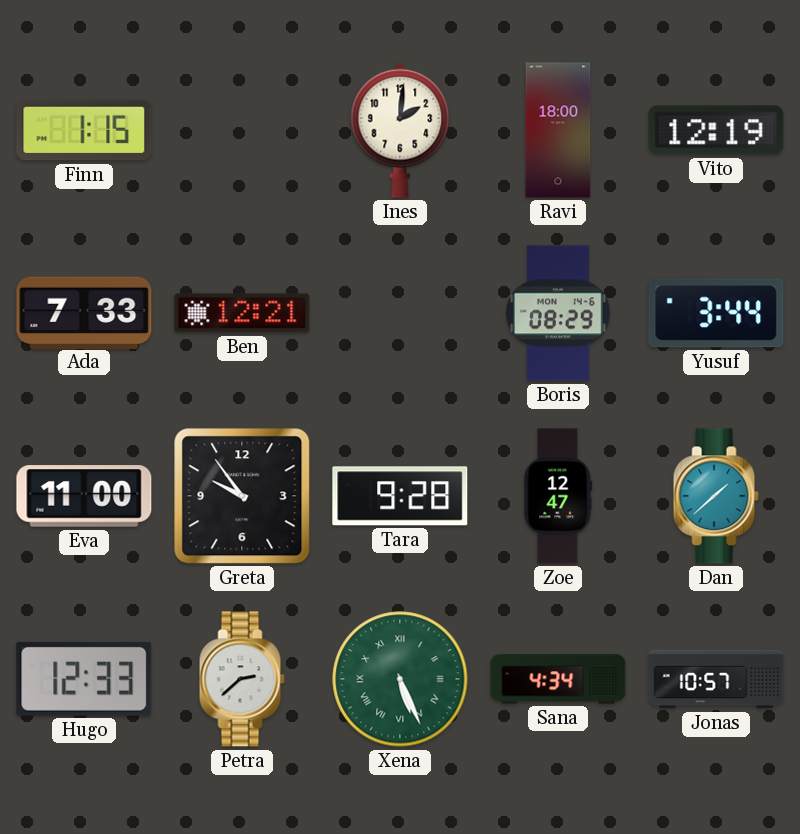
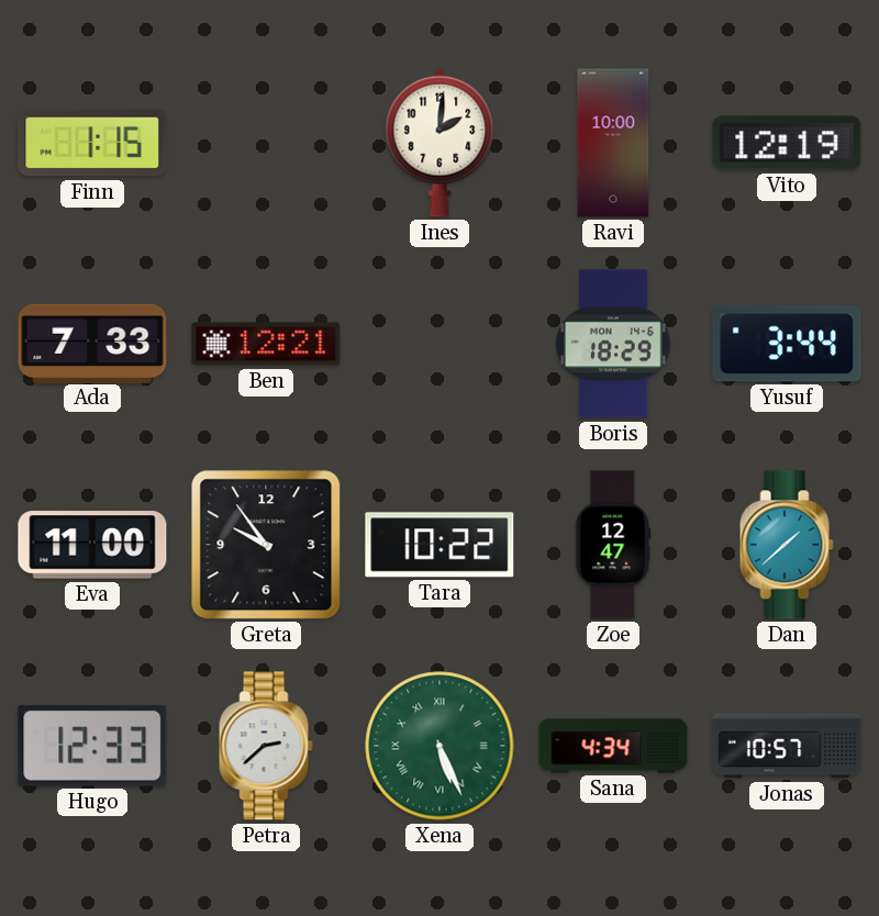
Ravi: 18:00 -> 10:00
Boris: 08:29 -> 18:29
Tara: 9:28 -> 10:22
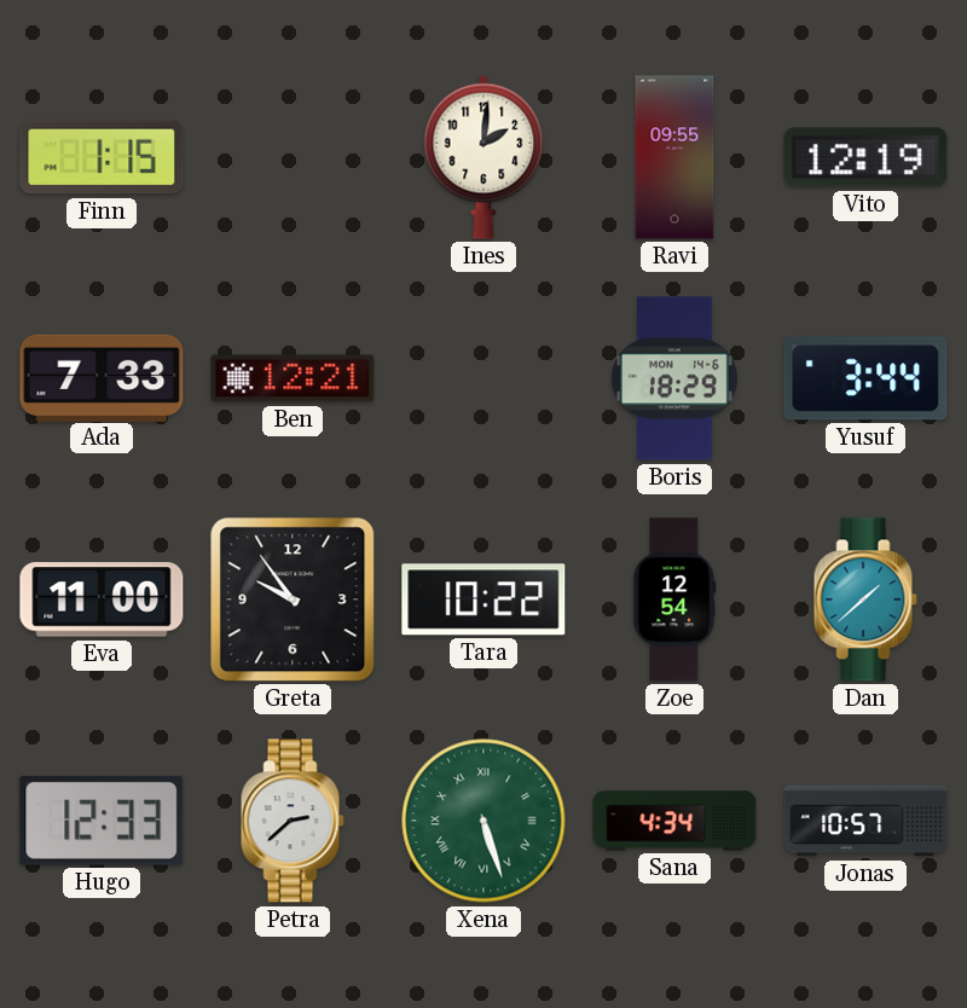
Ravi: 10:00 -> 09:55
Zoe: 12:47 -> 12:54
Xena: 5:26 -> 5:27
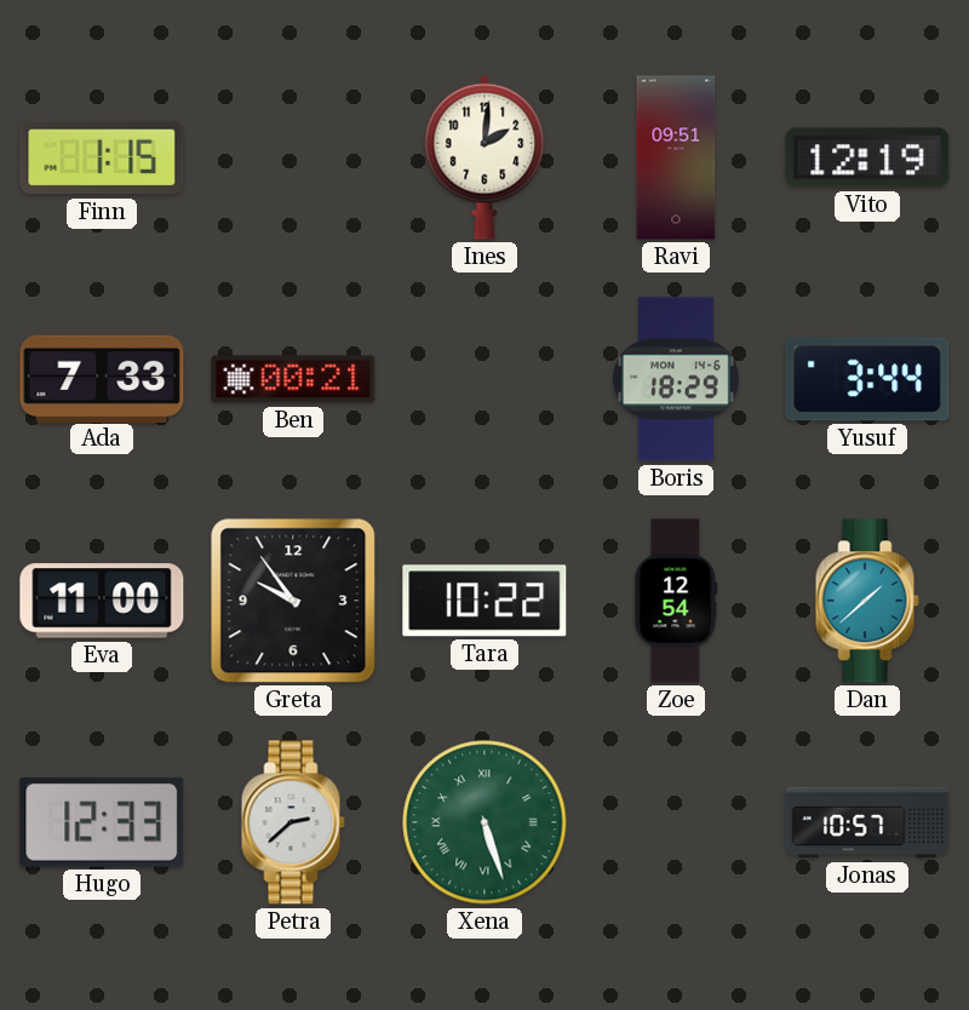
Ravi: 09:55 -> 09:51
Ben: 12:21 -> 00:21
Sana: 4:34 -> none
